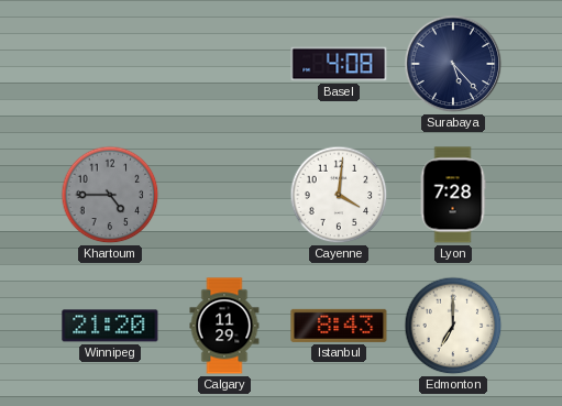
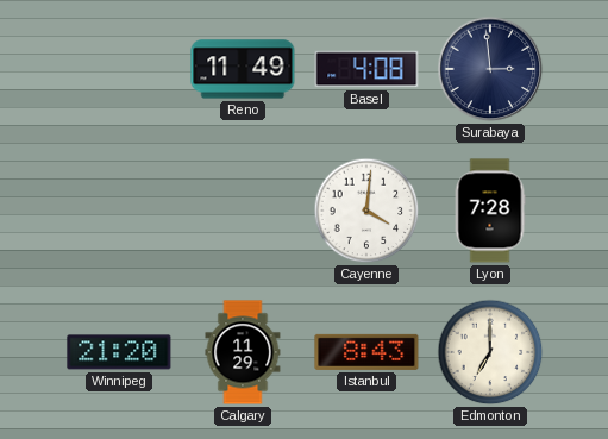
Reno: none -> 11:49
Surabaya: 5:23 -> 2:59
Khartoum: 4:45 -> none
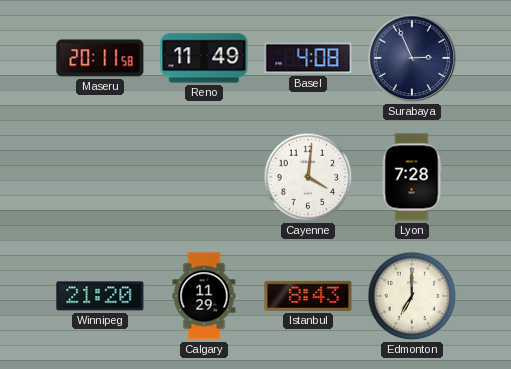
Maseru: none -> 20:11
Surabaya: 2:59 -> 2:56
